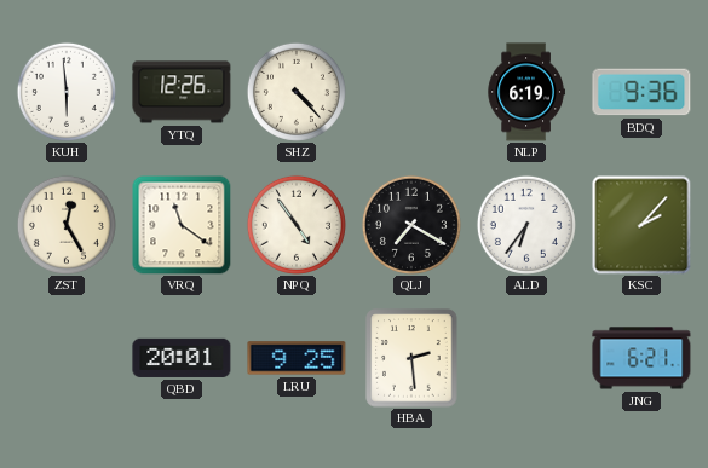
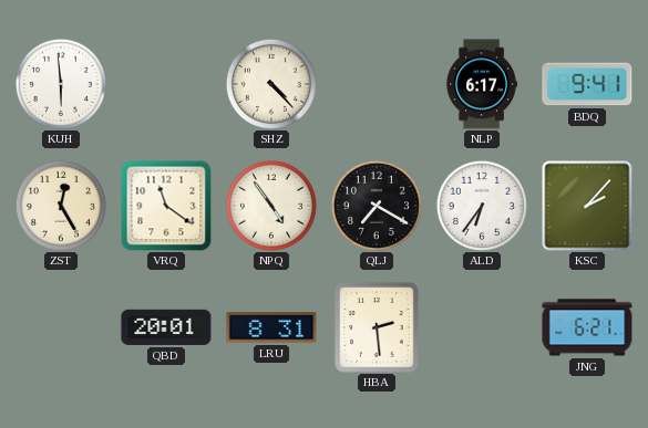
YTQ: 12:26 -> none
NLP: 6:19 -> 6:17
BDQ: 9:36 -> 9:41
LRU: 9:25 -> 8:31
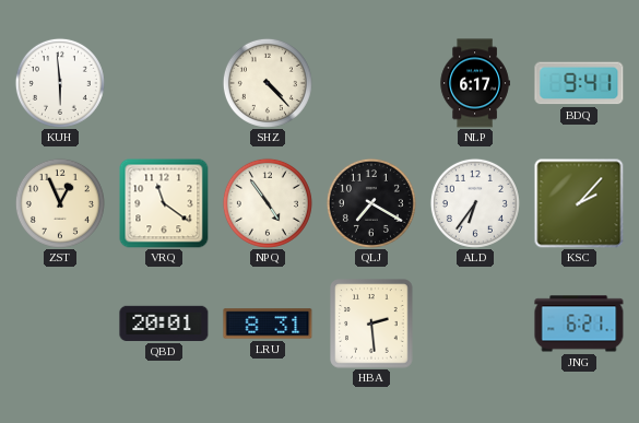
ZST: 12:25 -> 12:56
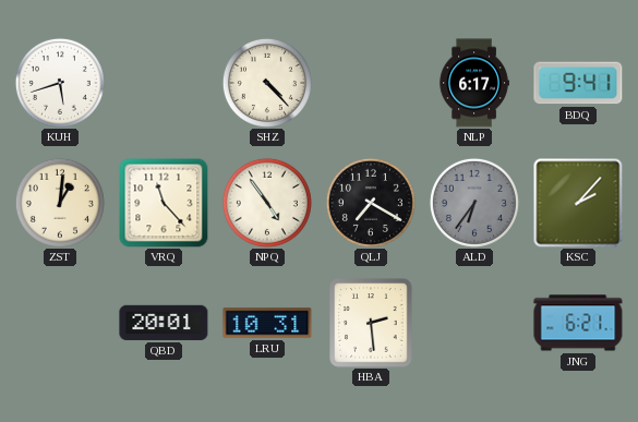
KUH: 5:59 -> 5:42
ZST: 12:56 -> 1:01
VRQ: 11:21 -> 11:23
ALD dial: white -> grey
LRU: 8:31 -> 10:31
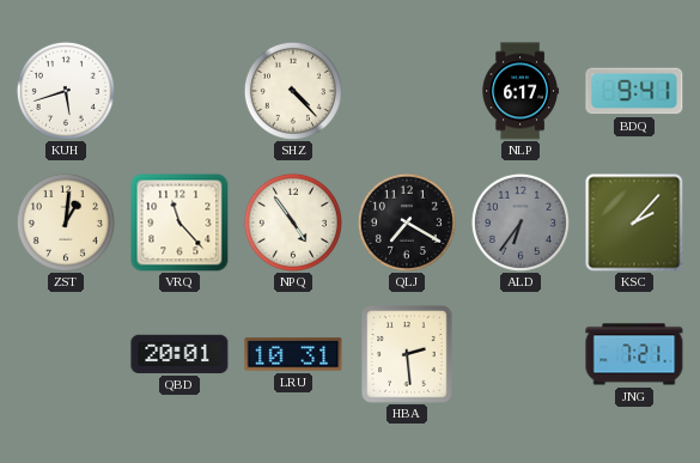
JNG: 6:21 -> 7:21
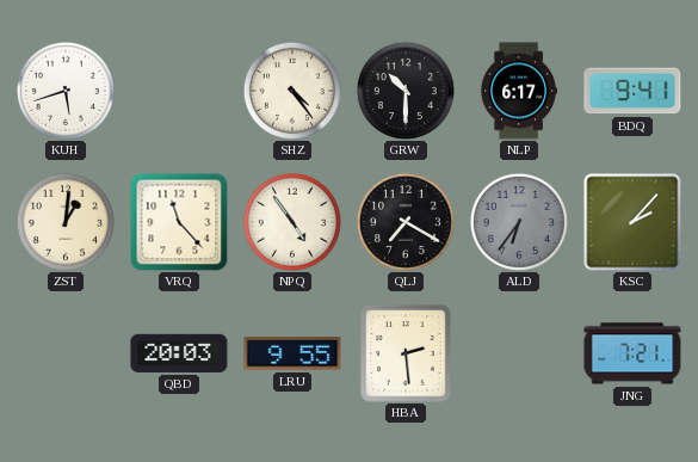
SHZ: 4:23 -> 4:24
GRW: none -> 10:30
QBD: 20:01 -> 20:03
LRU: 10:31 -> 9:55
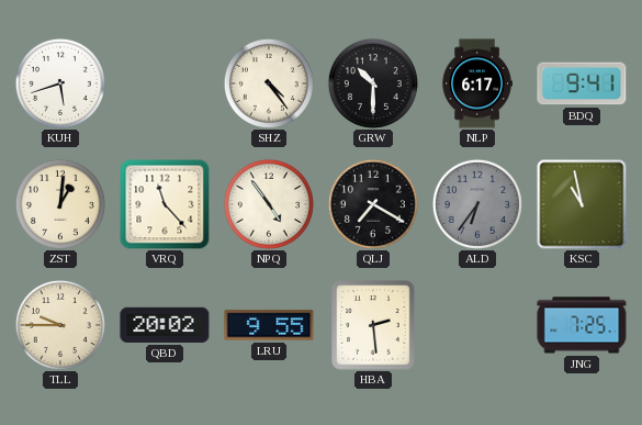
KSC: 2:07 -> 10:58
TLL: none -> 9:45
QBD: 20:03 -> 20:02
JNG: 7:21 -> 7:25
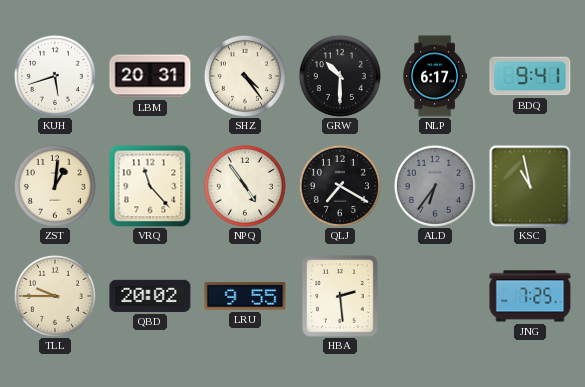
LBM: none -> 20:31
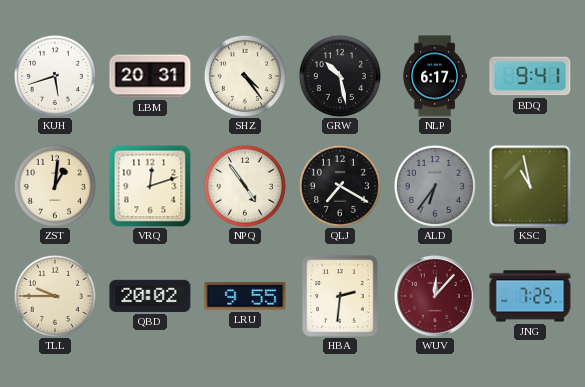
GRW: 10:30 -> 10:28
VRQ: 11:23 -> 12:12
HBA: 2:29 -> 2:31
WUV: none -> 12:07
